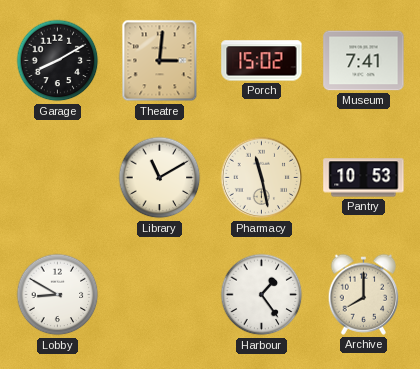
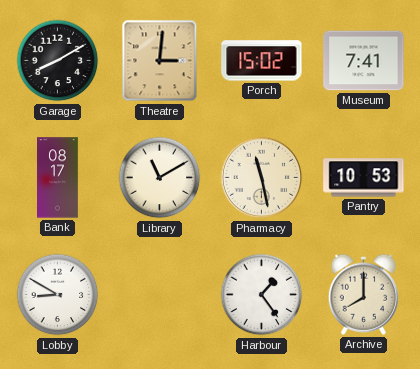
Bank: none -> 08:17
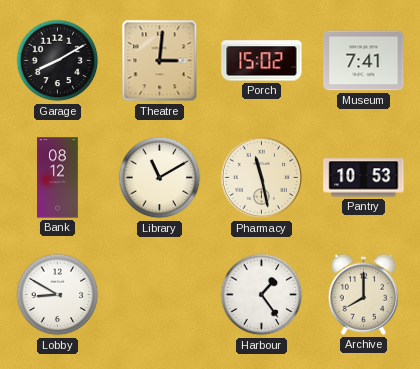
Bank: 08:17 -> 08:12
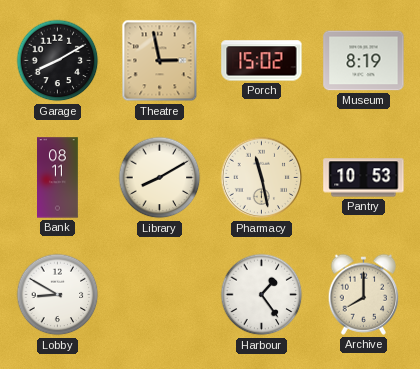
Theatre: 3:01 -> 2:58
Museum: 7:41 -> 8:19
Bank: 08:12 -> 08:11
Library: 11:10 -> 8:10
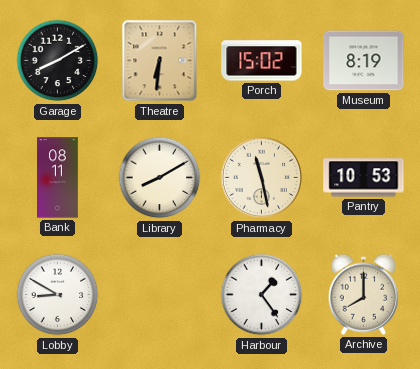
Theatre: 2:58 -> 6:31
